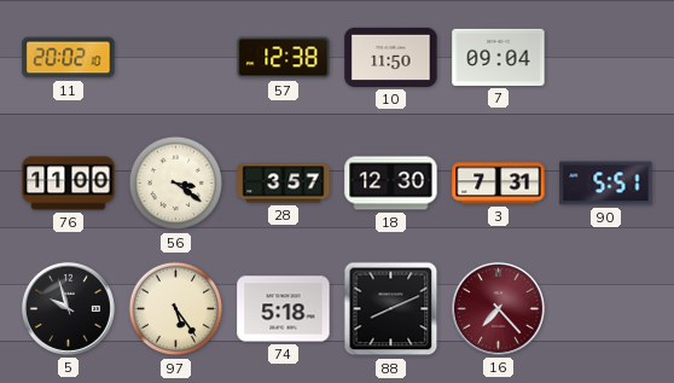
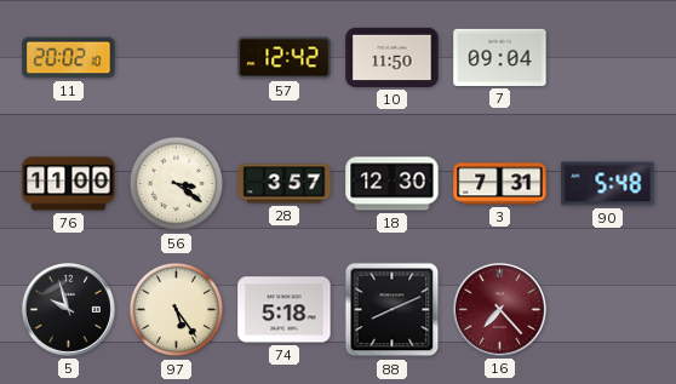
57: 12:38 -> 12:42
90: 5:51 -> 5:48
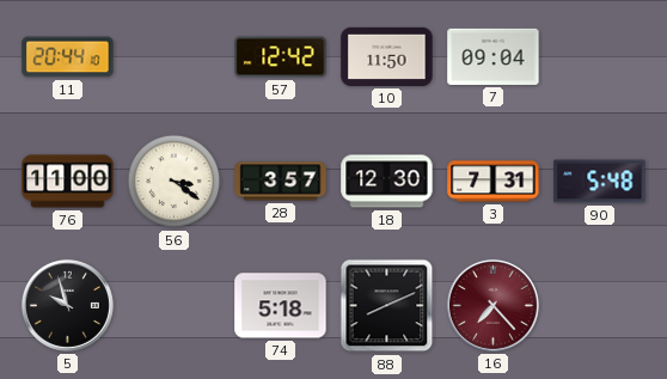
11: 20:02 -> 20:44
97: 5:24 -> none
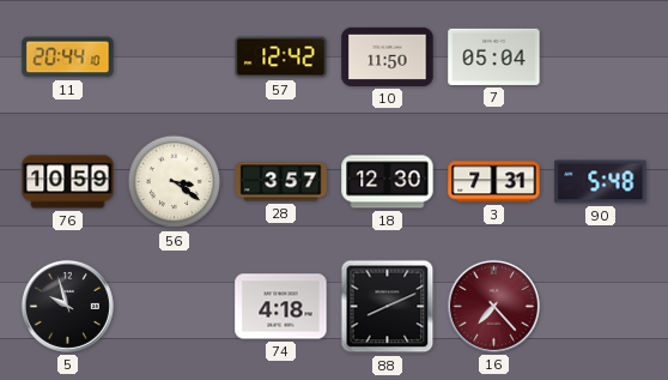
7: 09:04 -> 05:04
76: 11:00 -> 10:59
74: 5:18 -> 4:18
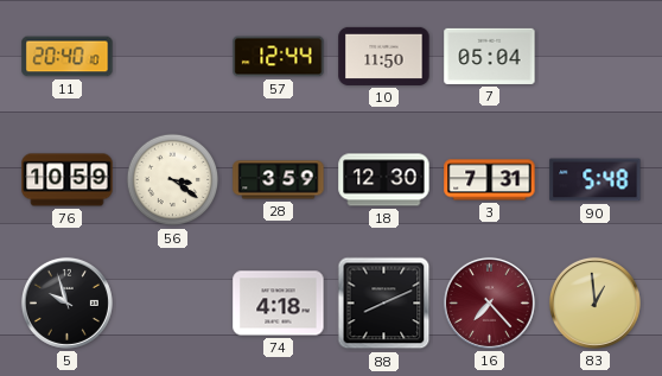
11: 20:44 -> 20:40
57: 12:42 -> 12:44
28: 3:57 -> 3:59
83: none -> 12:59
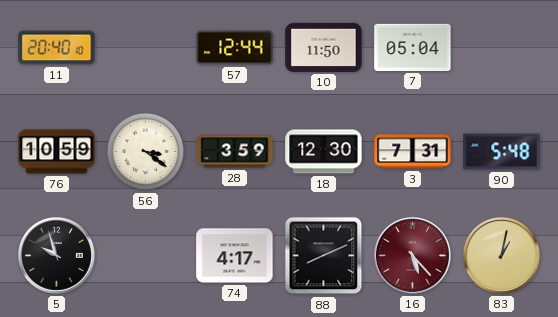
74: 4:18 -> 4:17
16: 7:23 -> 5:23
83: 12:59 -> 1:02
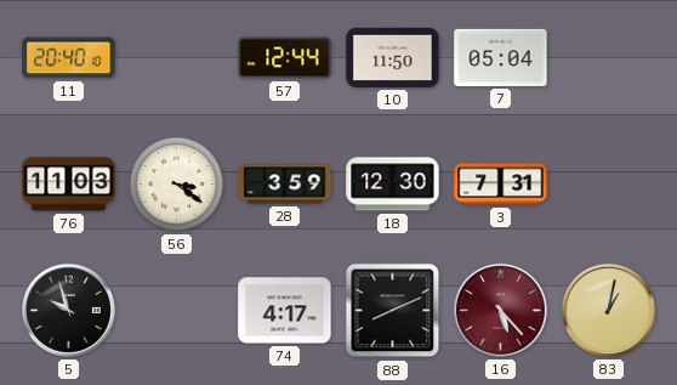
76: 10:59 -> 11:03
90: 5:48 -> none
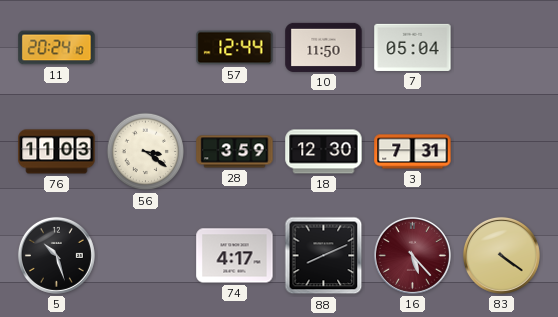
11: 20:40 -> 20:24
5: 9:57 -> 10:27
83: 1:02 -> 4:21
